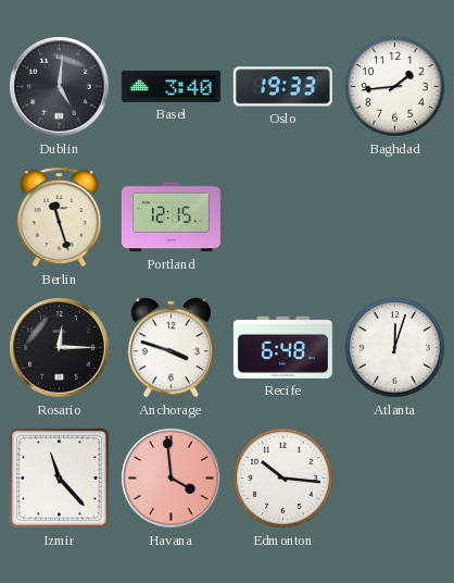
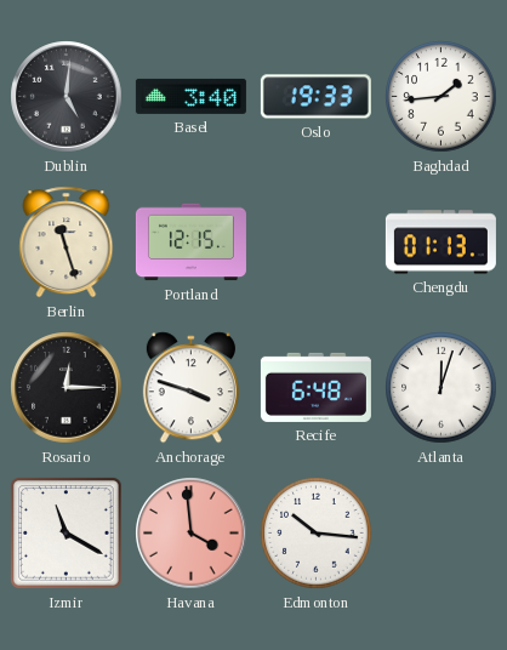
Chengdu: none -> 01:13
Izmir: 11:23 -> 11:20
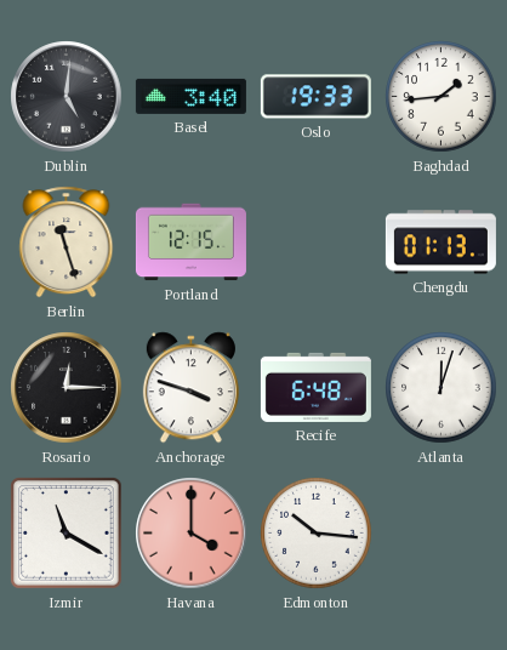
Havana: 3:59 -> 4:00
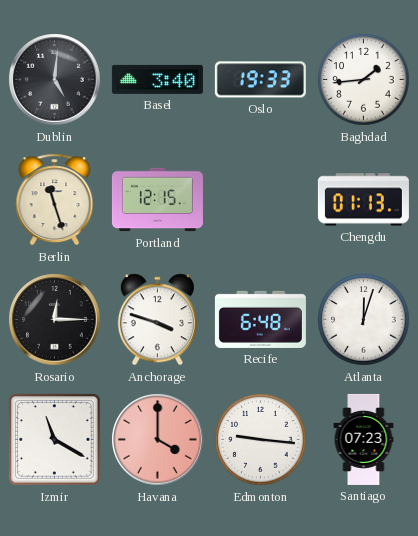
Edmonton: 10:16 -> 9:16
Santiago: none -> 07:23
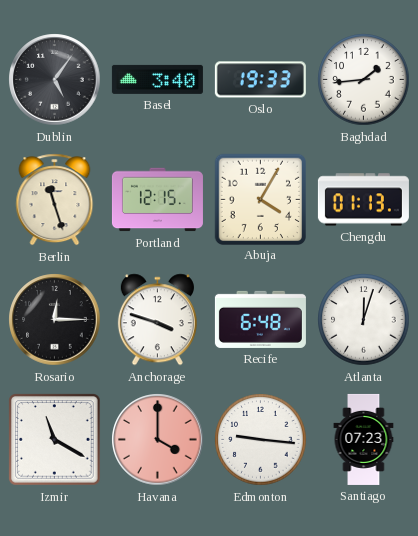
Dublin: 5:01 -> 5:06
Abuja: none -> 4:05
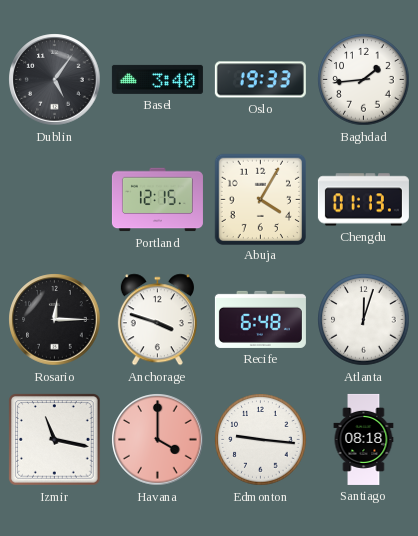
Berlin: 11:27 -> none
Izmir: 11:20 -> 11:17
Santiago: 07:23 -> 08:18
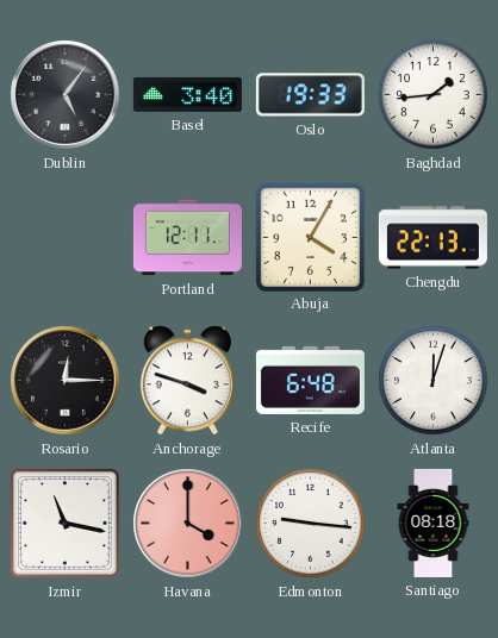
Portland: 12:15 -> 12:11
Chengdu: 01:13 -> 22:13
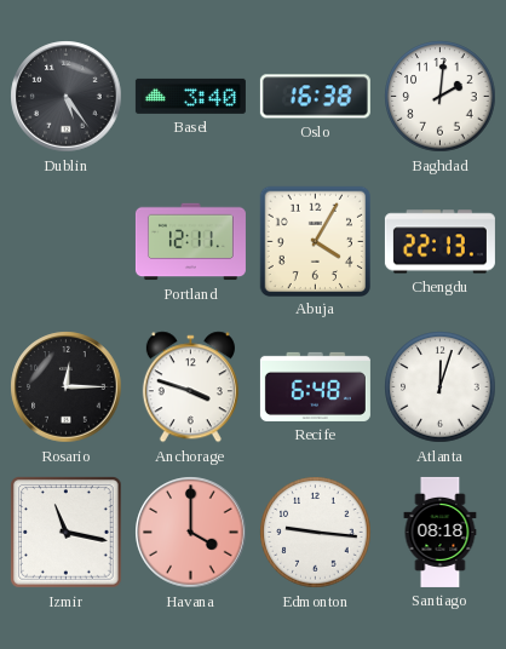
Dublin: 5:06 -> 5:24
Oslo: 19:33 -> 16:38
Baghdad: 1:44 -> 2:01
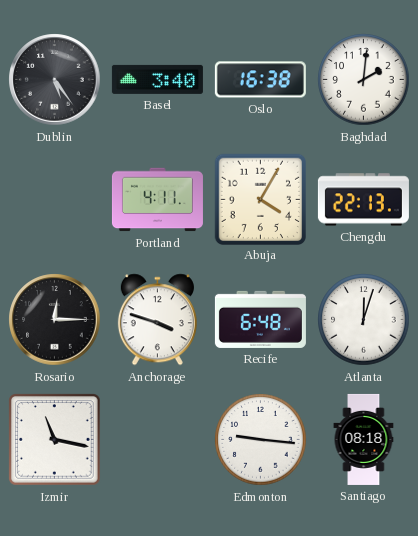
Portland: 12:11 -> 4:11
Havana: 4:00 -> none
